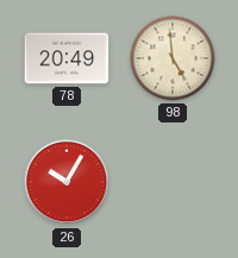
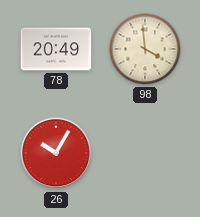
98: 4:59 -> 3:59
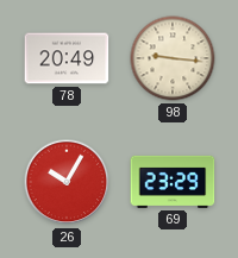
98: 3:59 -> 9:16
69: none -> 23:29
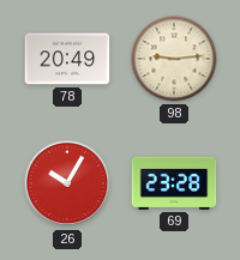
98: 9:16 -> 9:14
69: 23:29 -> 23:28
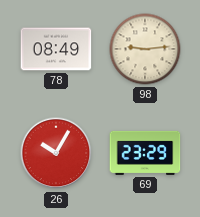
78: 20:49 -> 08:49
69: 23:28 -> 23:29
